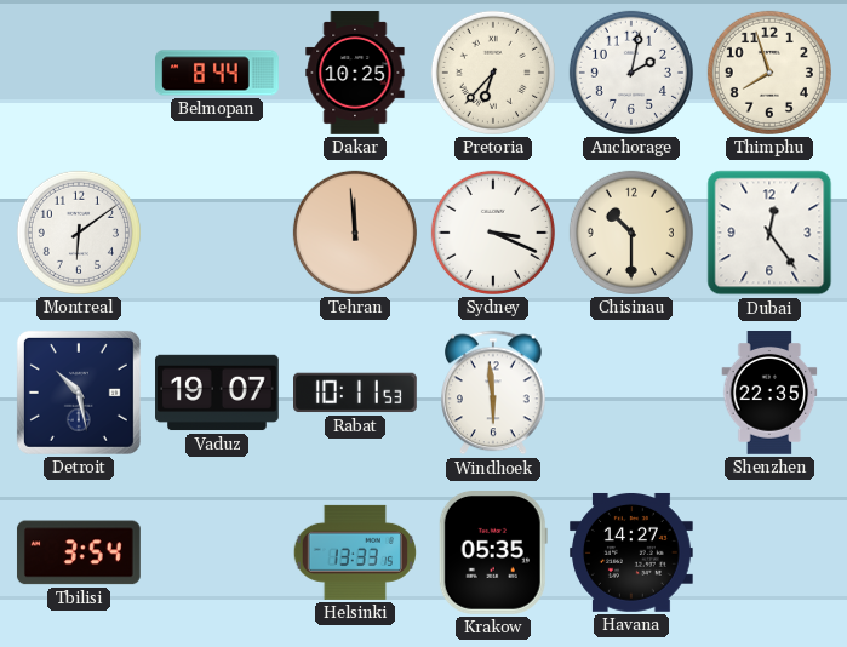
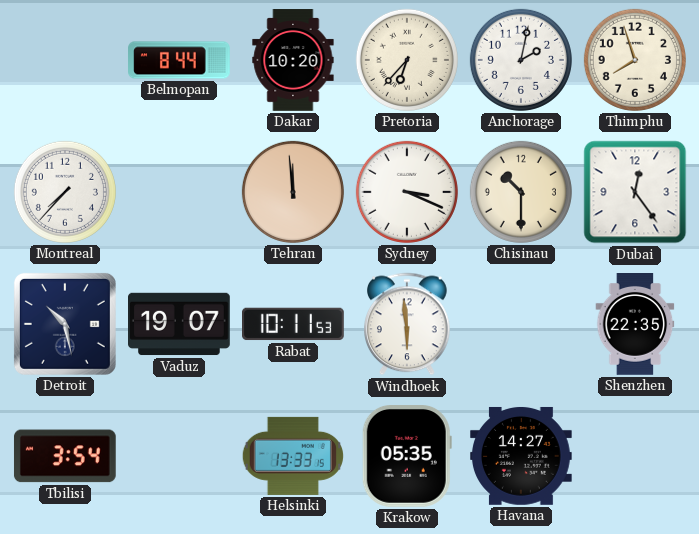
Dakar: 10:25 -> 10:20
Montreal: 6:09 -> 7:37
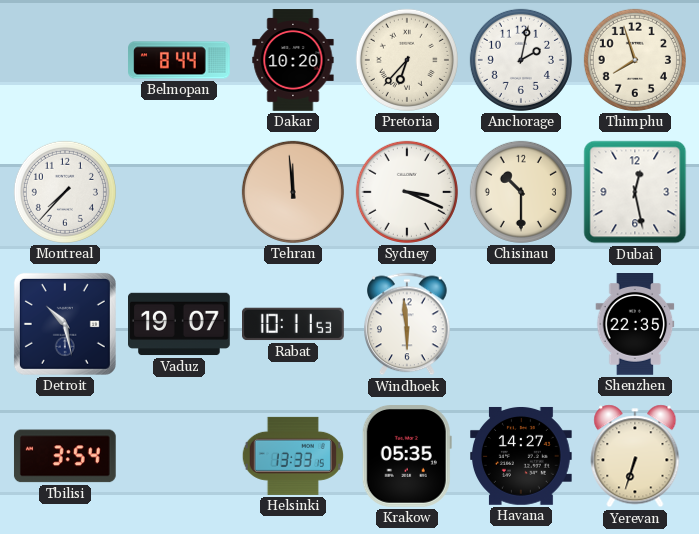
Dubai: 12:24 -> 12:28
Yerevan: none -> 6:33
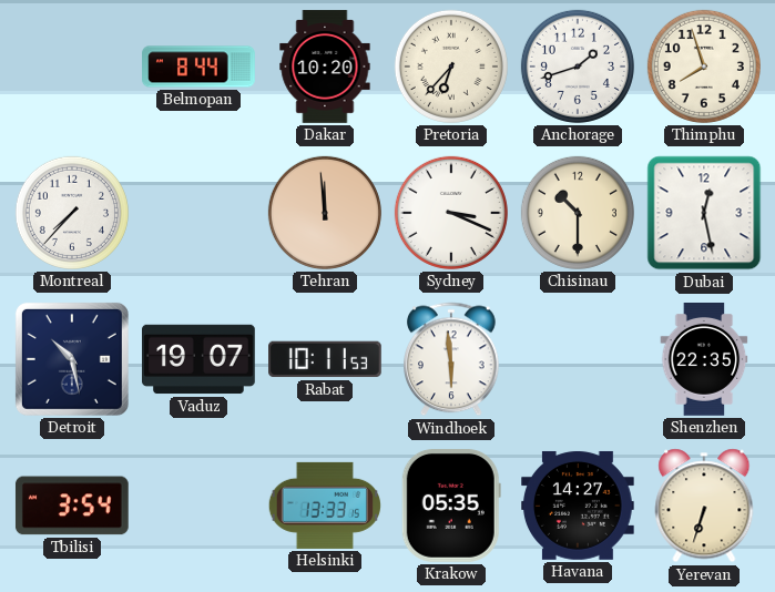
Anchorage: 2:02 -> 1:42
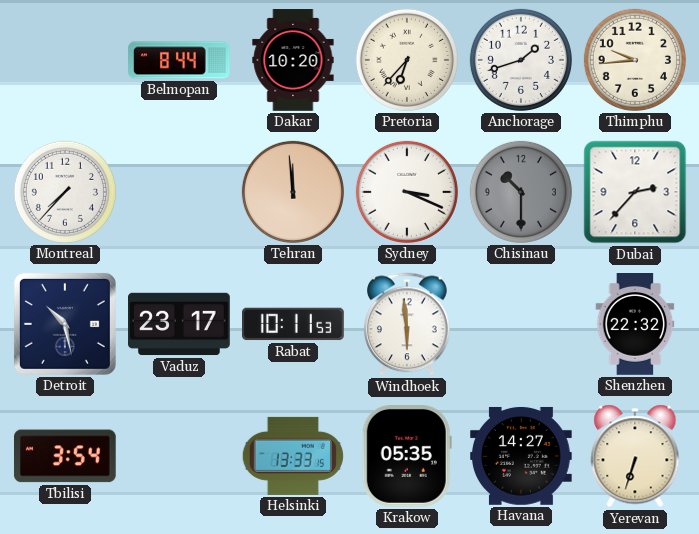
Thimphu: 7:57 -> 9:44
Chisinau dial: cream -> grey
Dubai: 12:28 -> 2:37
Vaduz: 19:07 -> 23:17
Shenzhen: 22:35 -> 22:32
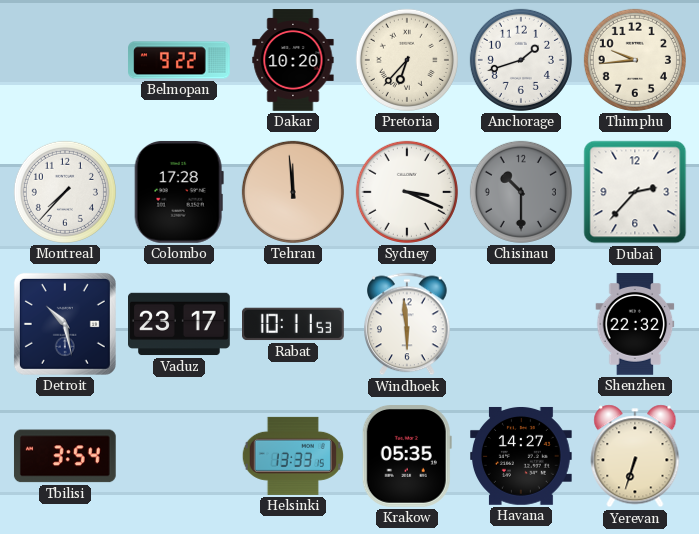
Belmopan: 8:44 -> 9:22
Colombo: none -> 17:28
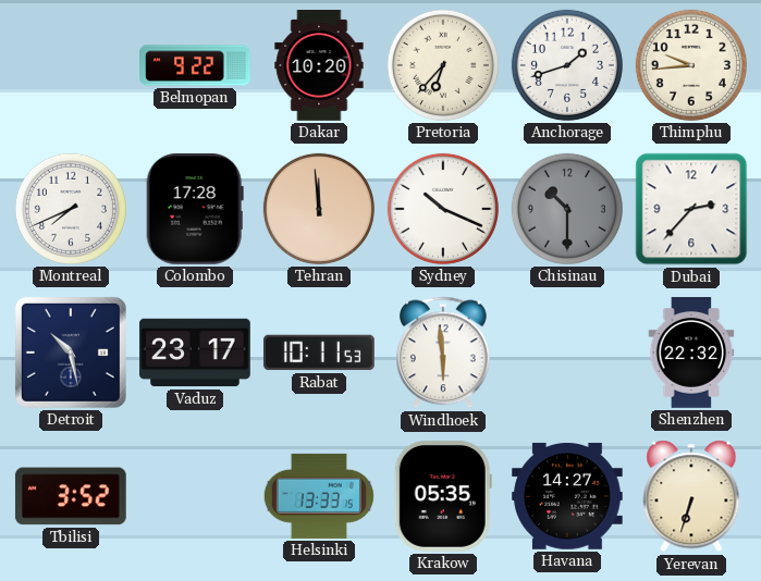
Montreal: 7:37 -> 7:41
Sydney: 3:19 -> 10:19
Tbilisi: 3:54 -> 3:52
